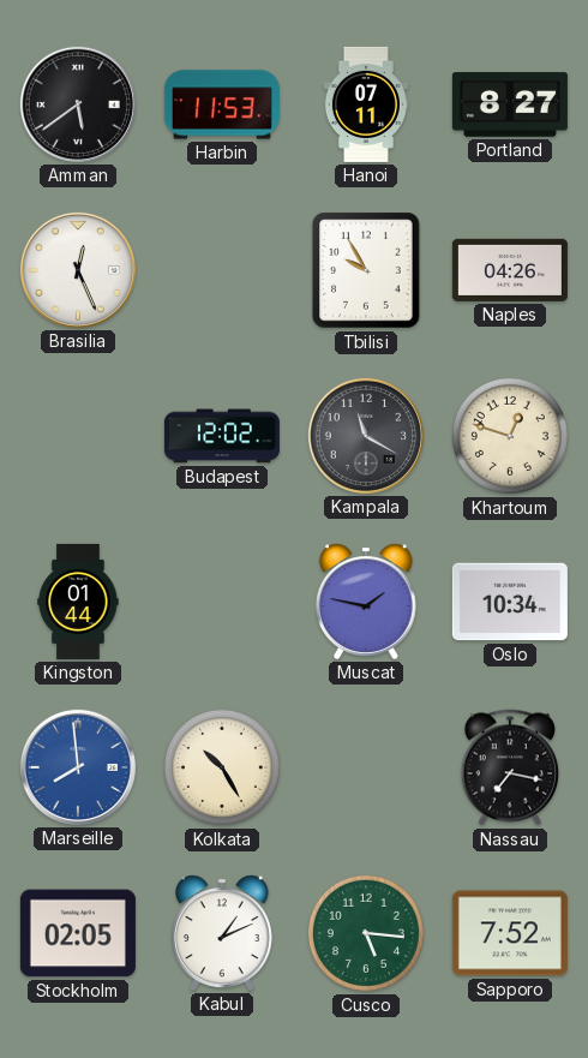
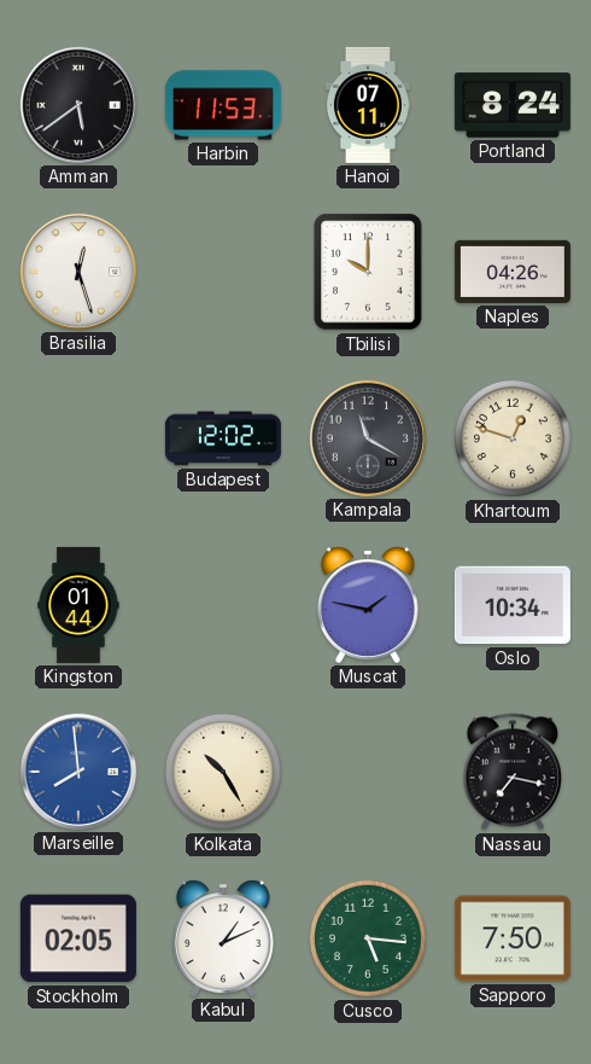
Portland: 8:27 -> 8:24
Brasilia: 12:26 -> 12:27
Tbilisi: 9:55 -> 10:00
Sapporo: 7:52 -> 7:50
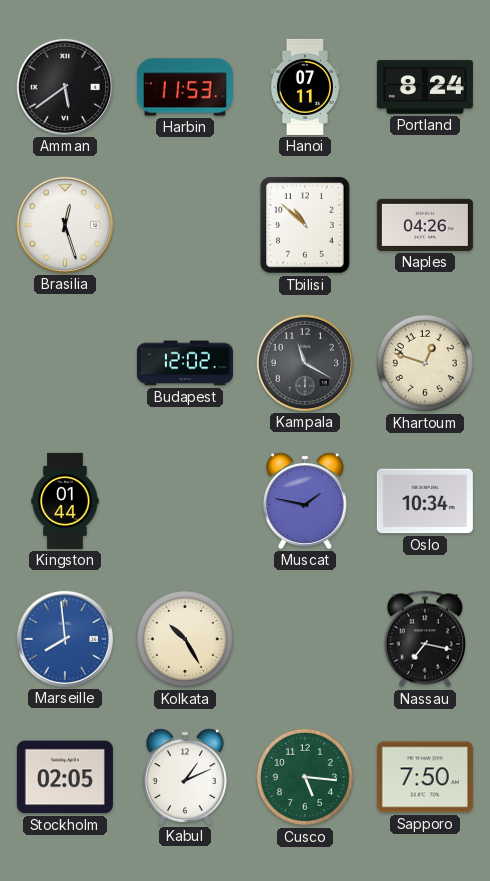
Tbilisi: 10:00 -> 10:52
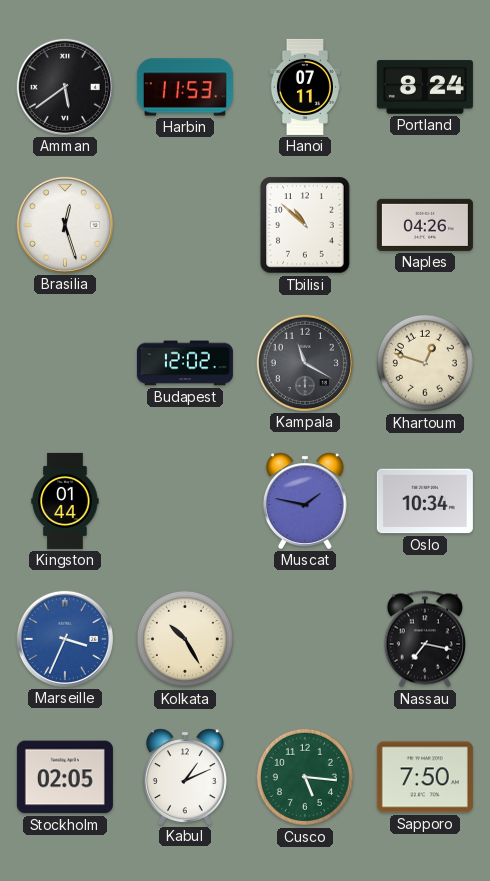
Marseille: 7:59 -> 3:34
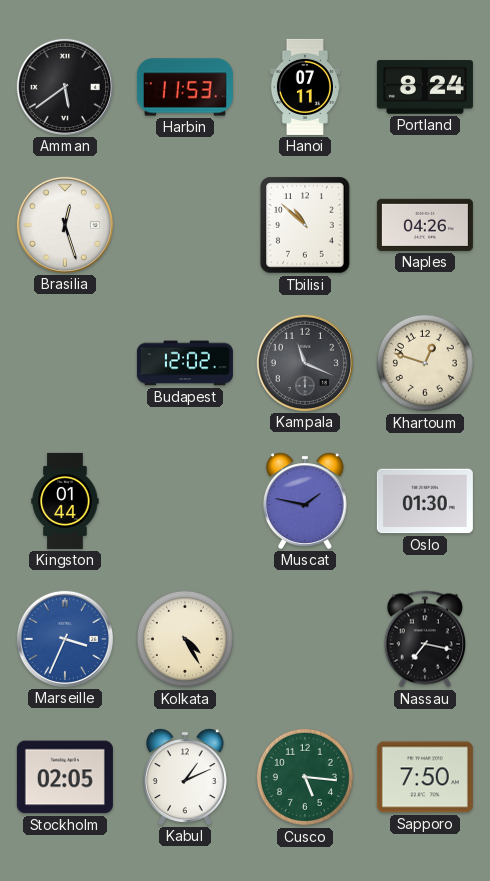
Kampala: 11:20 -> 11:19
Oslo: 10:34 -> 01:30
Kolkata: 10:25 -> 4:25
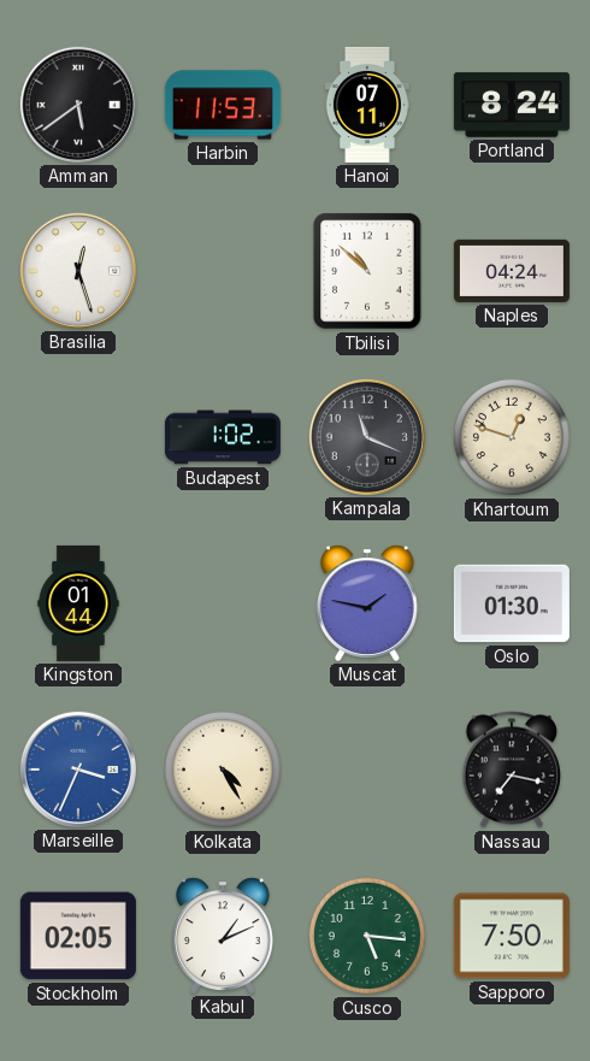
Naples: 04:26 -> 04:24
Budapest: 12:02 -> 1:02
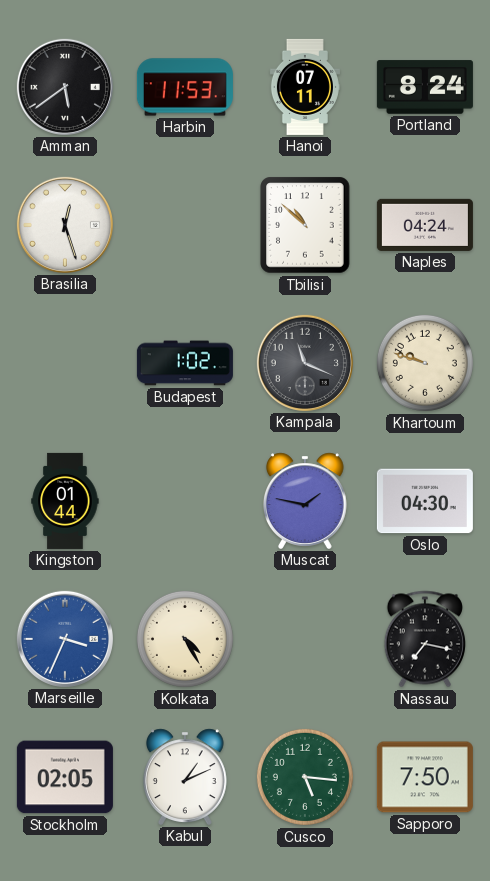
Khartoum: 12:48 -> 9:48
Oslo: 01:30 -> 04:30
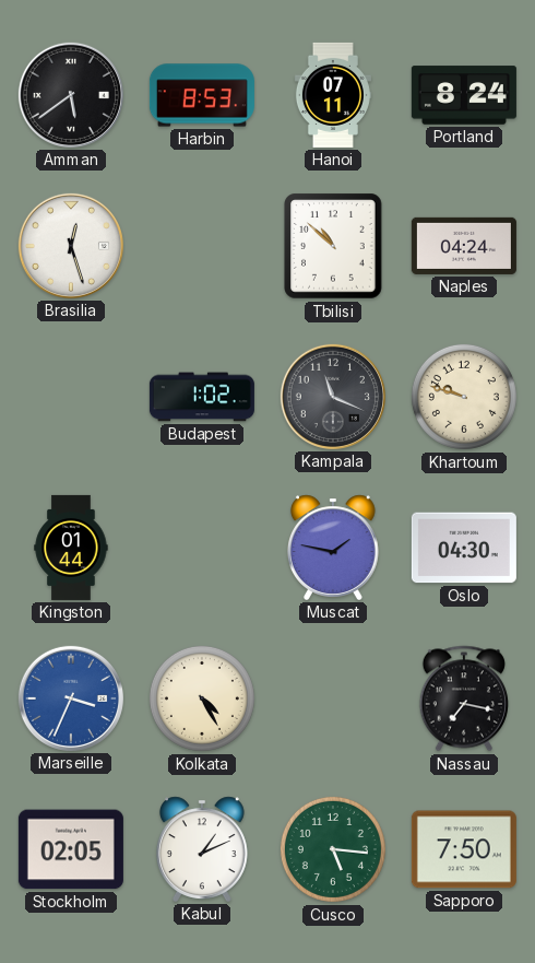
Harbin: 11:53 -> 8:53
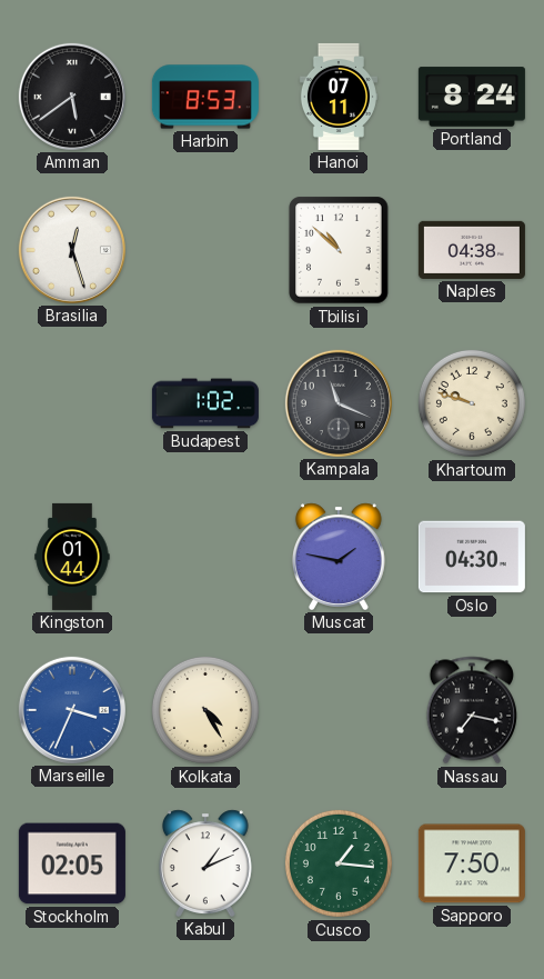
Naples: 04:24 -> 04:38
Cusco: 5:16 -> 1:16
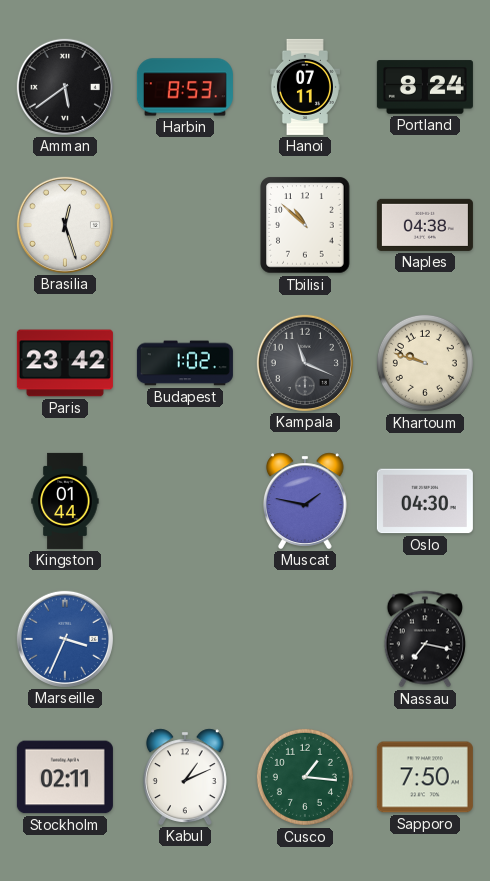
Paris: none -> 23:42
Kolkata: 4:25 -> none
Stockholm: 02:05 -> 02:11
